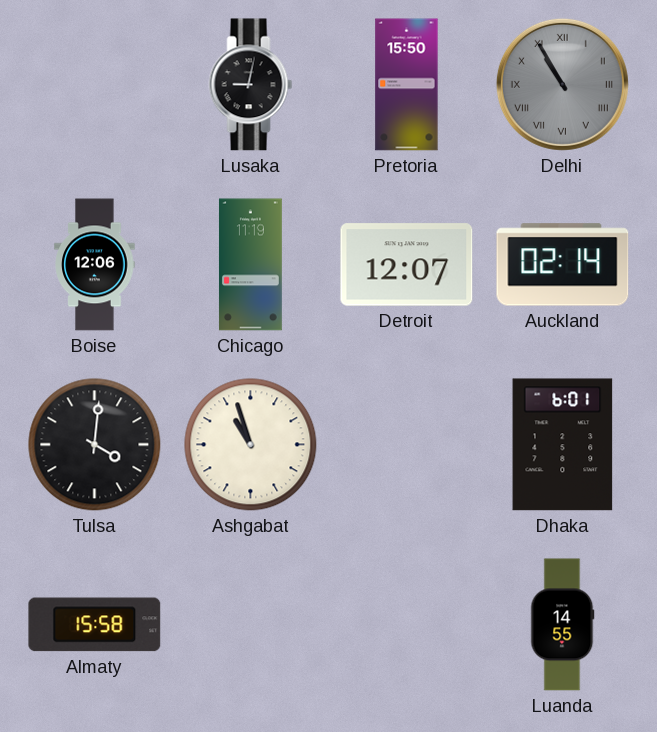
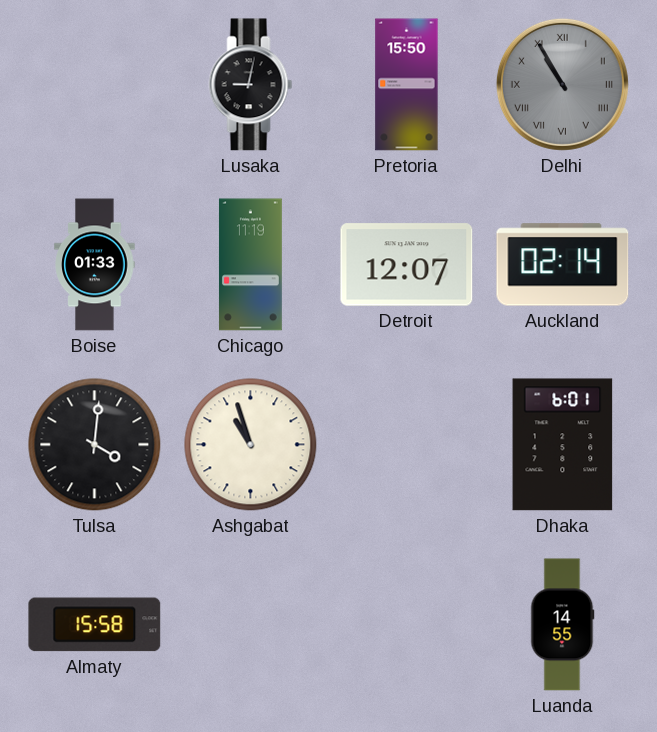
Boise: 12:06 -> 01:33
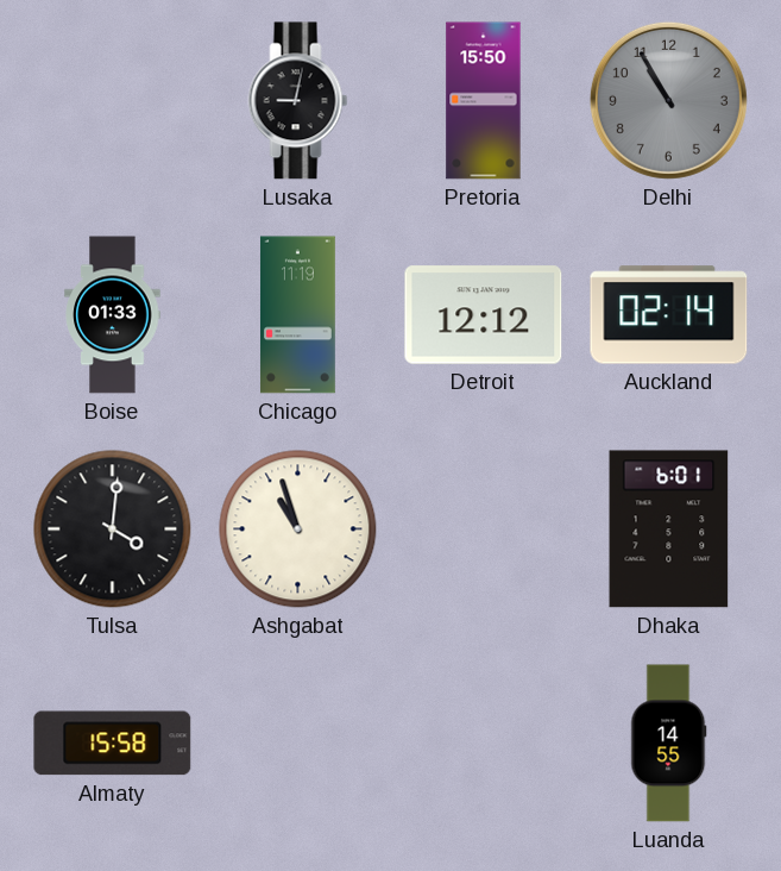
Delhi numerals: Roman -> Arabic
Detroit: 12:07 -> 12:12
